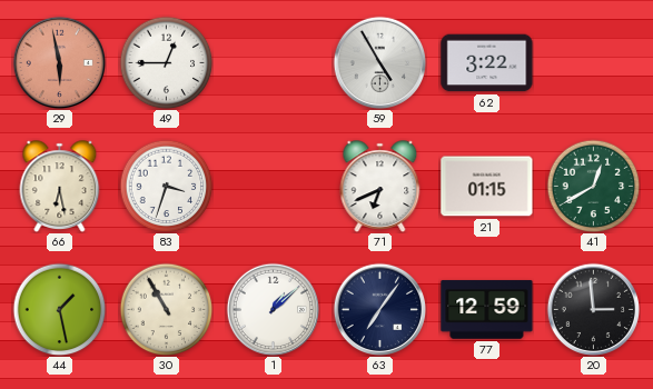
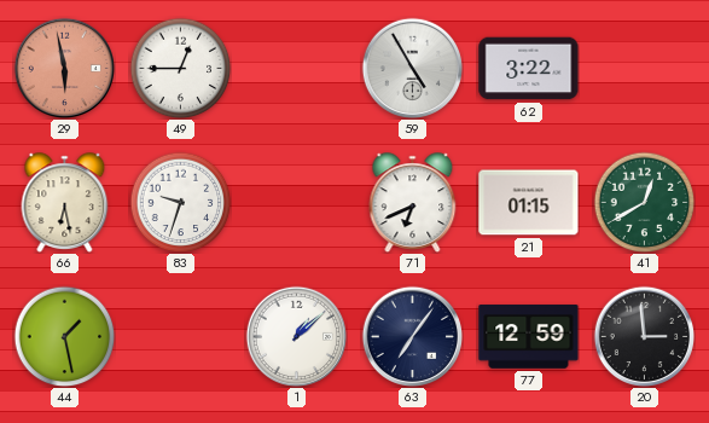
83: 3:33 -> 9:33
30: 10:55 -> none
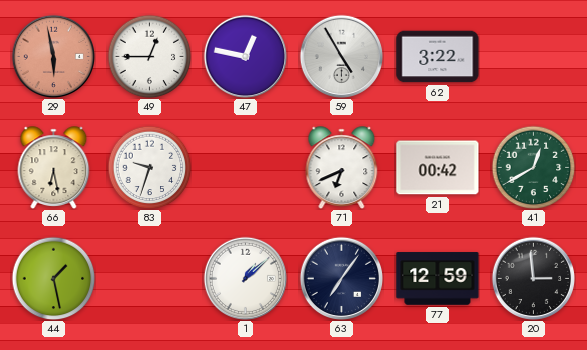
47: none -> 12:47
21: 01:15 -> 00:42
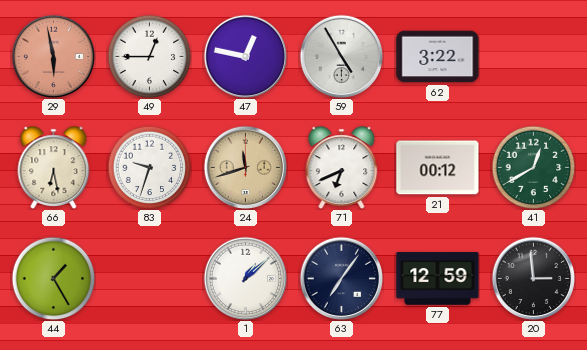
24: none -> 11:42
21: 00:42 -> 00:12
44: 1:28 -> 1:25
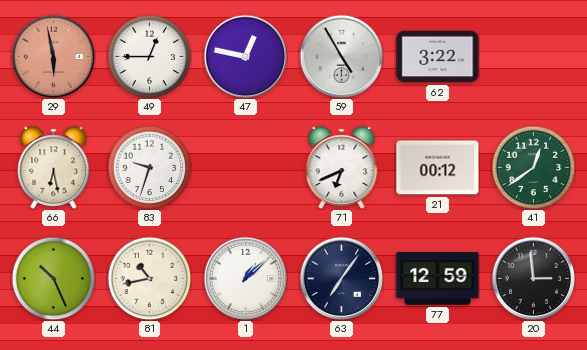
24: 11:42 -> none
41: 12:40 -> 12:39
44: 1:25 -> 10:26
81: none -> 10:43
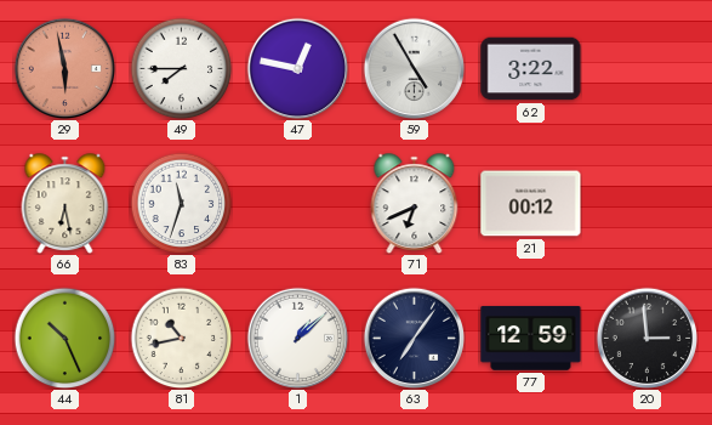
49: 12:45 -> 7:45
83: 9:33 -> 11:33
41: 12:39 -> none
